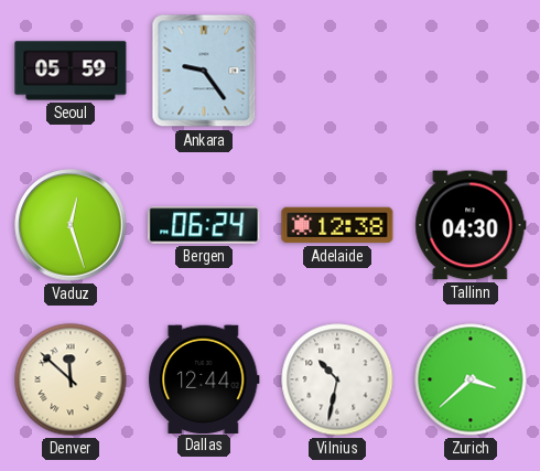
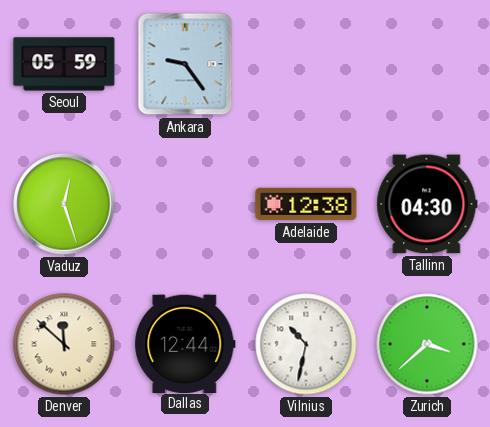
Bergen: 06:24 -> none
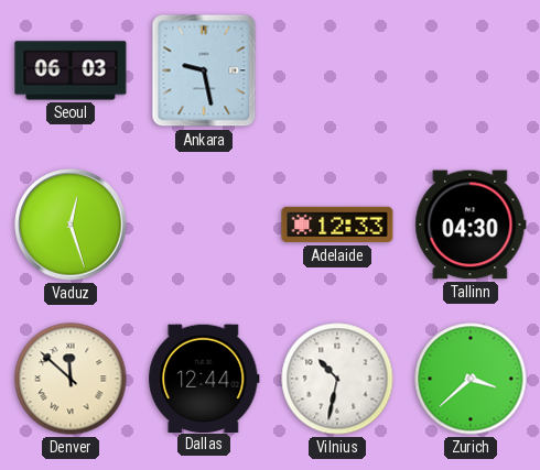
Seoul: 05:59 -> 06:03
Ankara: 9:24 -> 9:28
Adelaide: 12:38 -> 12:33
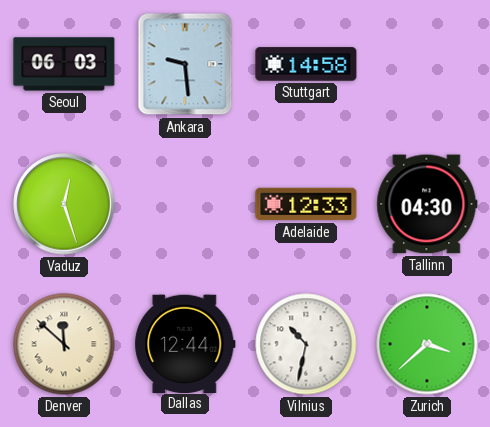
Ankara: 9:28 -> 9:29
Stuttgart: none -> 14:58
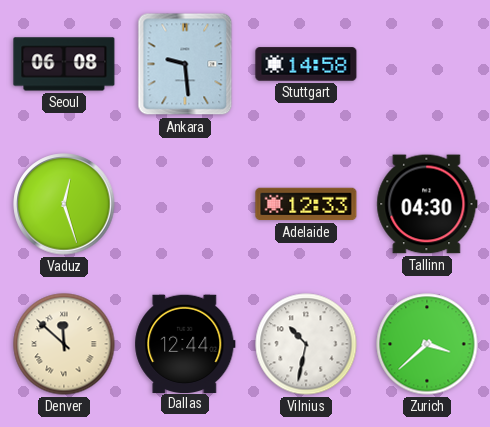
Seoul: 06:03 -> 06:08
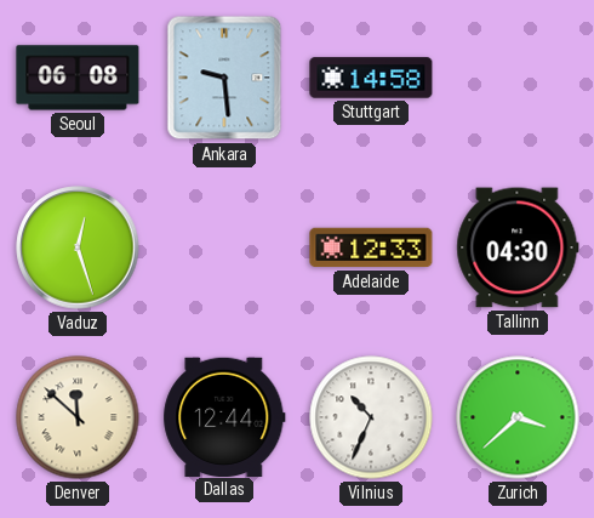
Vilnius: 10:32 -> 10:34
